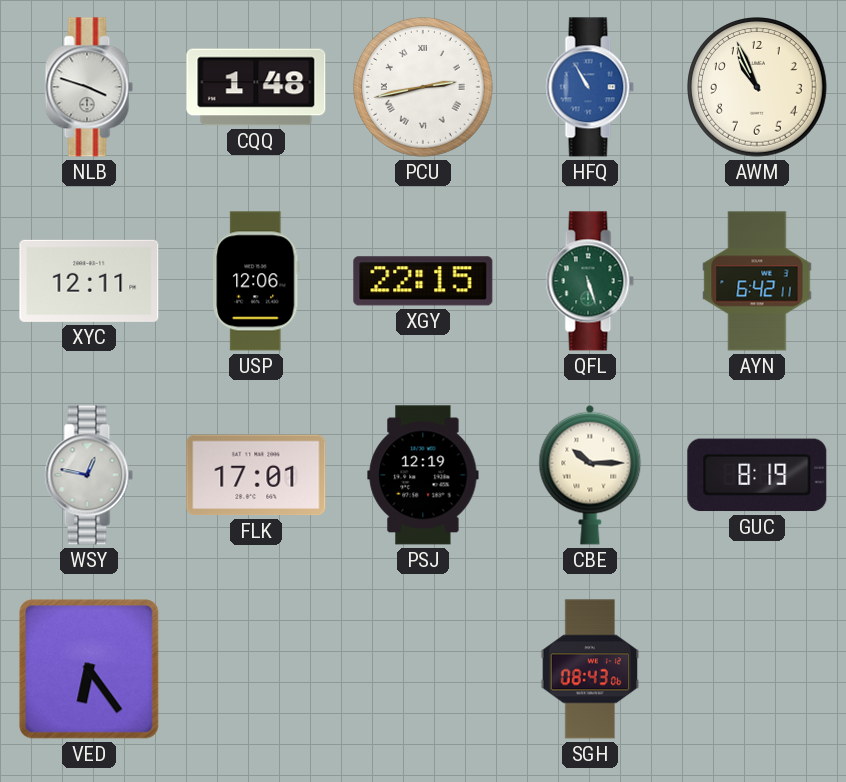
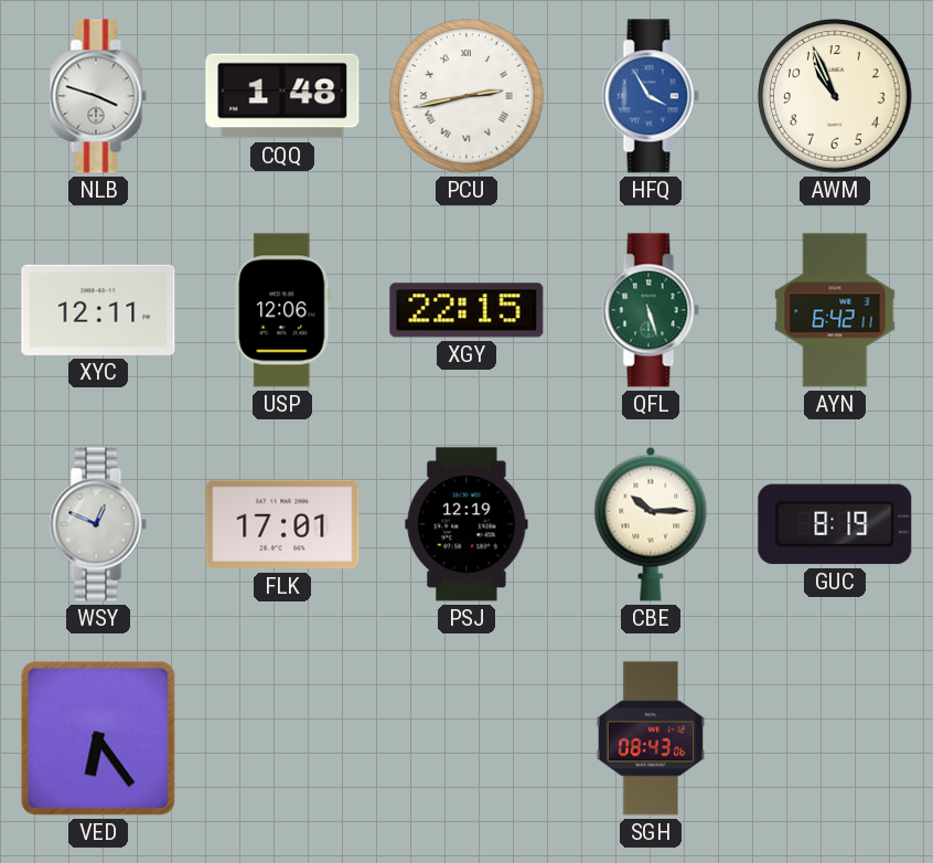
HFQ: 10:55 -> 3:55
WSY: 12:47 -> 12:49
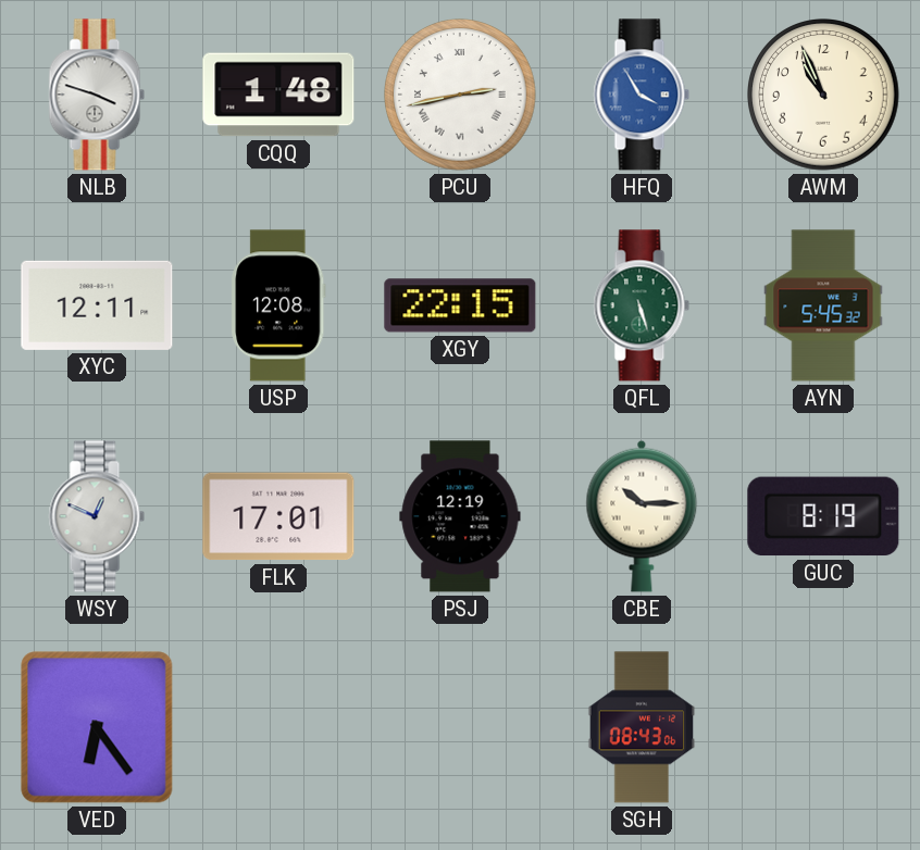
USP: 12:06 -> 12:08
AYN: 6:42 -> 5:45
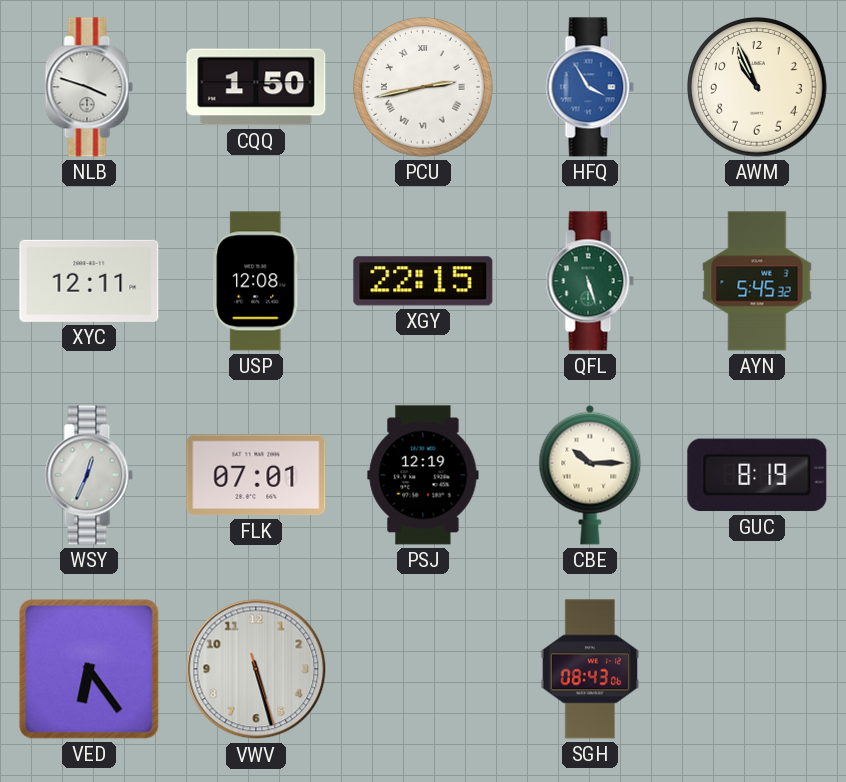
CQQ: 1:48 -> 1:50
WSY: 12:49 -> 12:34
FLK: 17:01 -> 07:01
VWV: none -> 5:27
